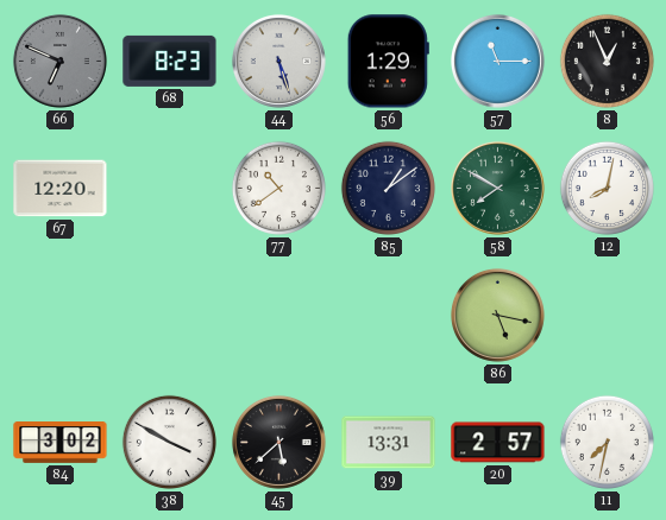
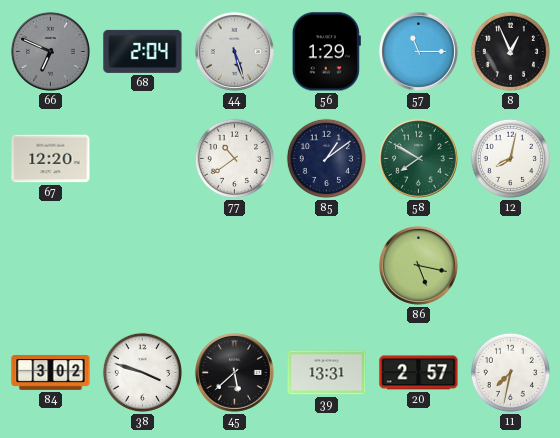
68: 8:23 -> 2:04
38: 3:50 -> 3:48
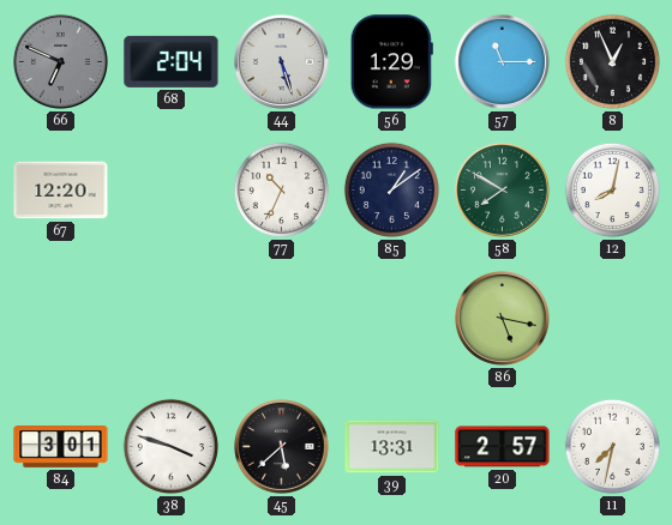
77: 10:39 -> 10:34
84: 3:02 -> 3:01
